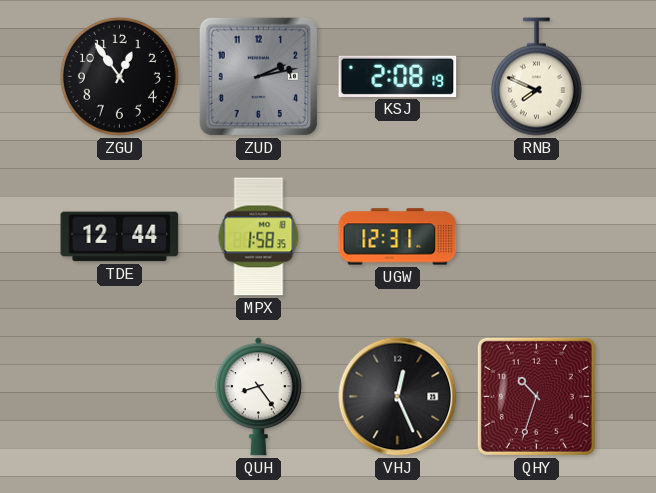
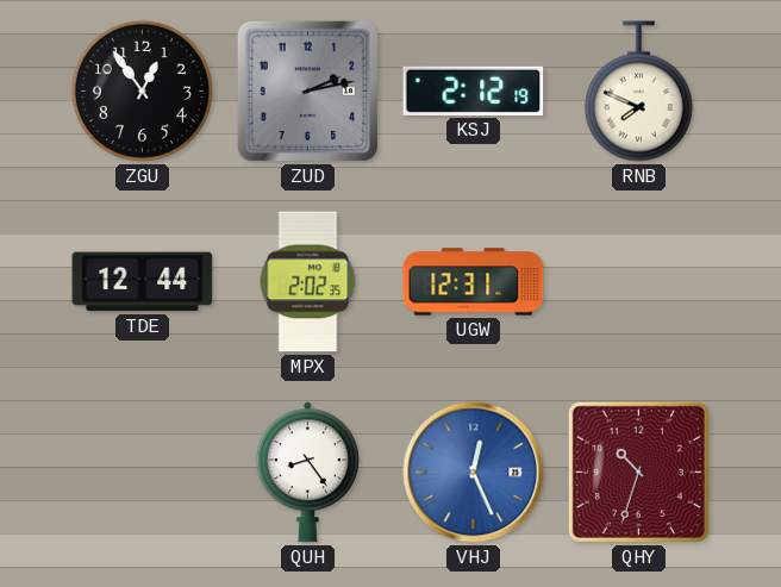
KSJ: 2:08 -> 2:12
MPX: 1:58 -> 2:02
VHJ dial: black -> blue
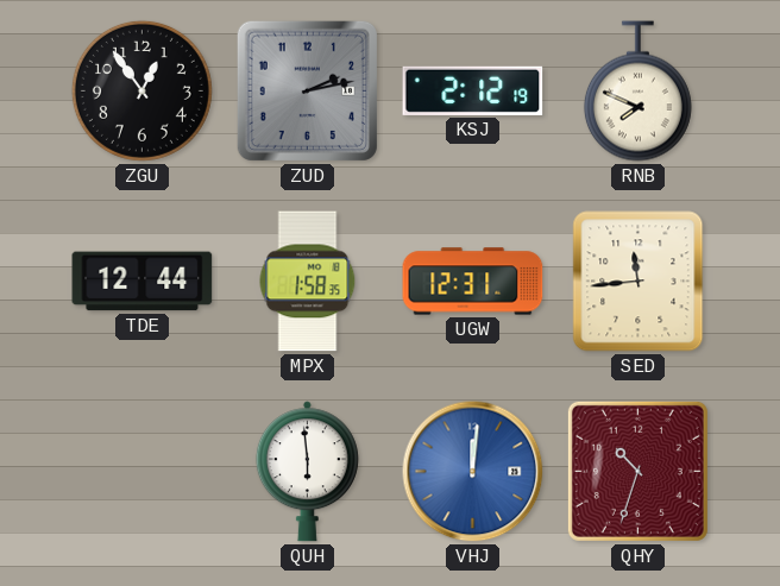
MPX: 2:02 -> 1:58
SED: none -> 11:44
QUH: 8:24 -> 5:59
VHJ: 12:26 -> 12:01
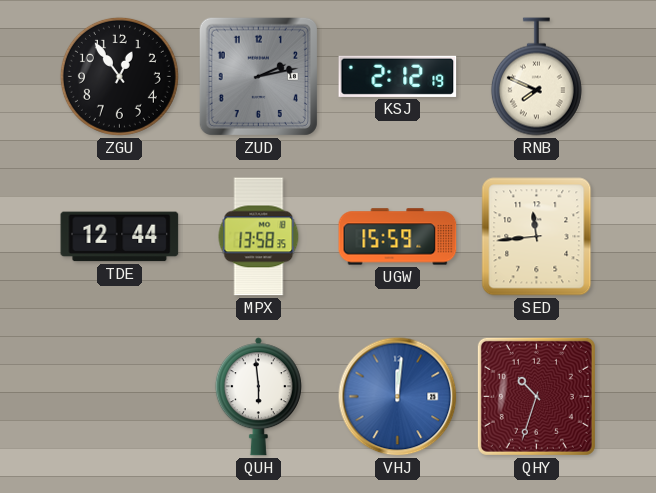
MPX: 1:58 -> 13:58
UGW: 12:31 -> 15:59
